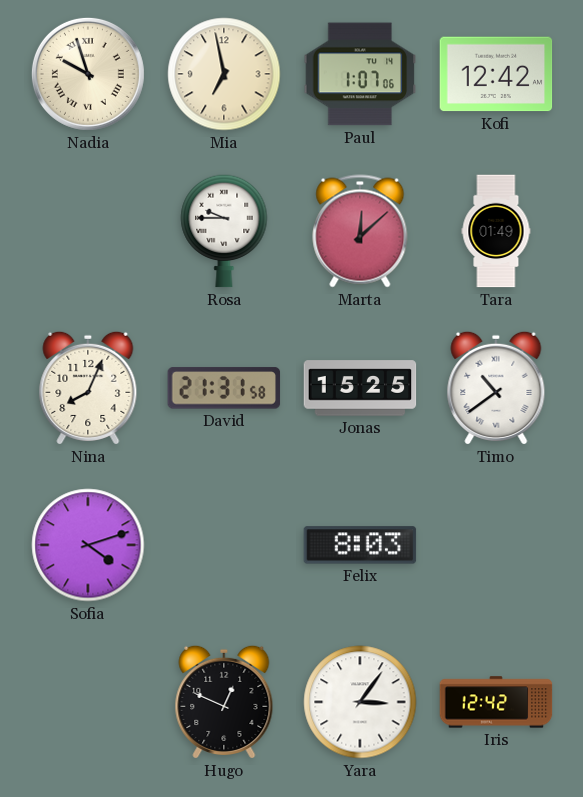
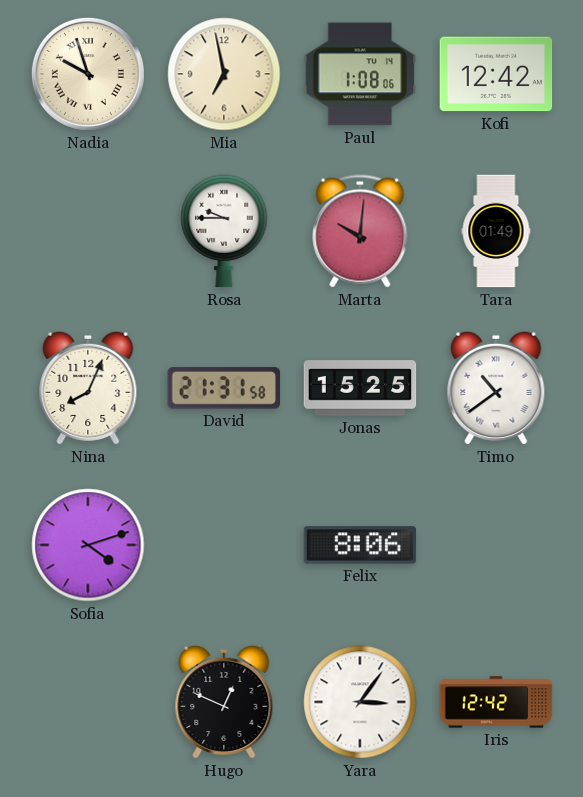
Paul: 1:07 -> 1:08
Marta: 12:08 -> 10:01
Felix: 8:03 -> 8:06
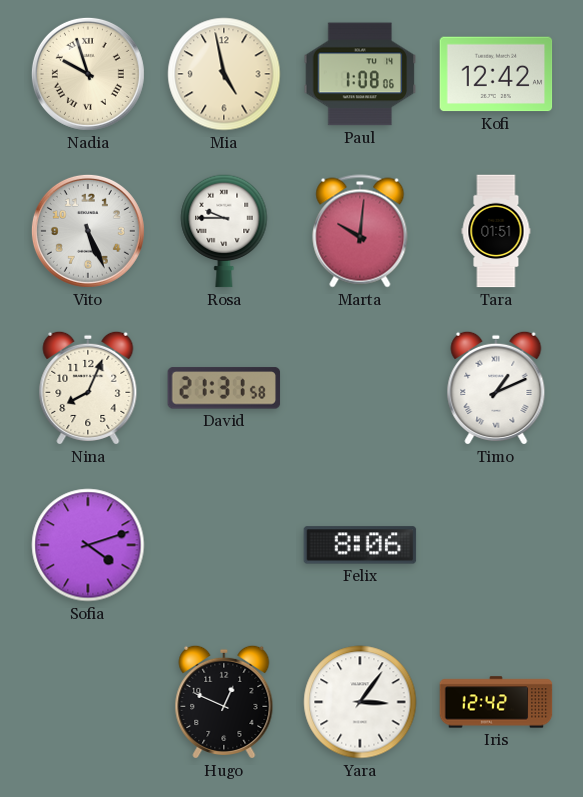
Mia: 6:58 -> 4:58
Vito: none -> 5:26
Tara: 01:49 -> 01:51
Jonas: 15:25 -> none
Timo: 10:39 -> 1:11
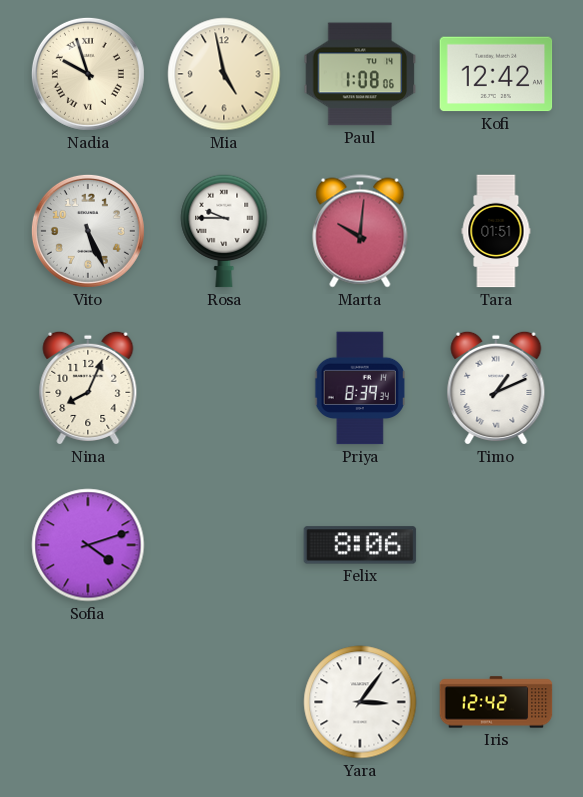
David: 21:31 -> none
Priya: none -> 8:39
Hugo: 12:49 -> none
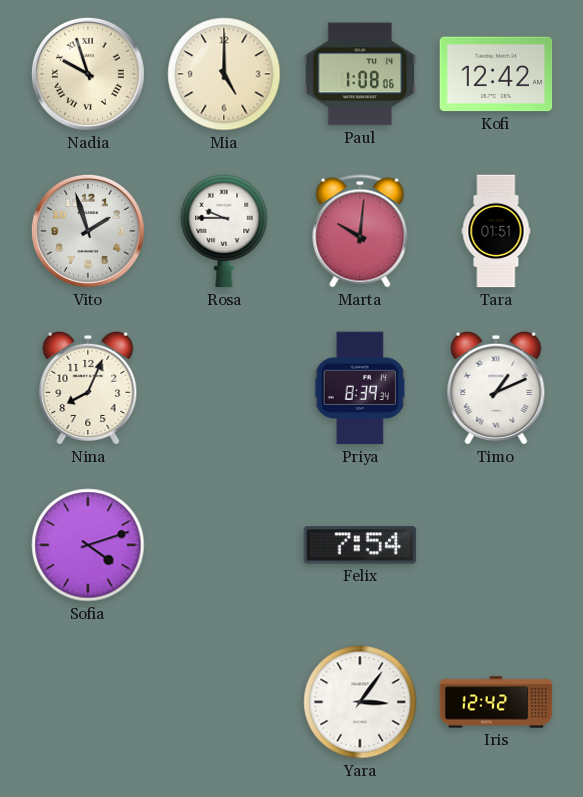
Mia: 4:58 -> 5:00
Vito: 5:26 -> 1:57
Felix: 8:06 -> 7:54
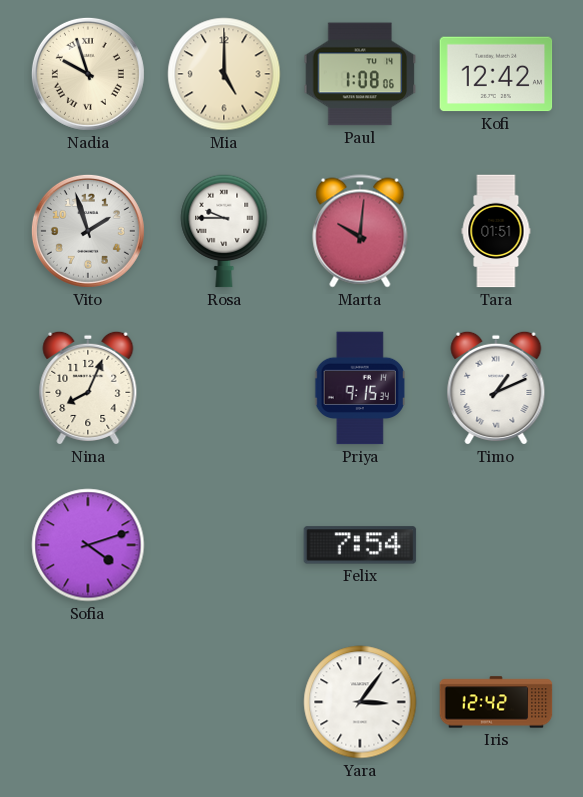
Priya: 8:39 -> 9:15
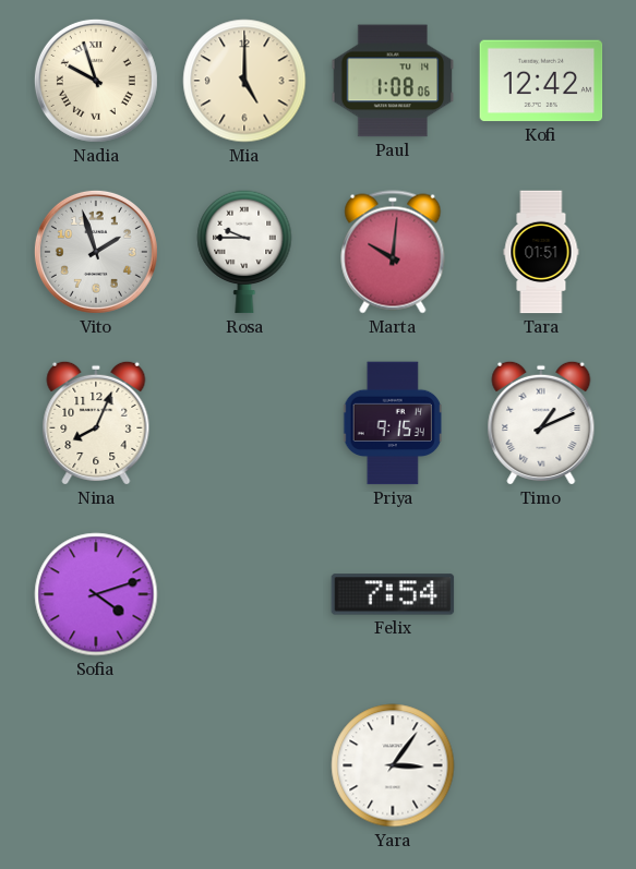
Iris: 12:42 -> none
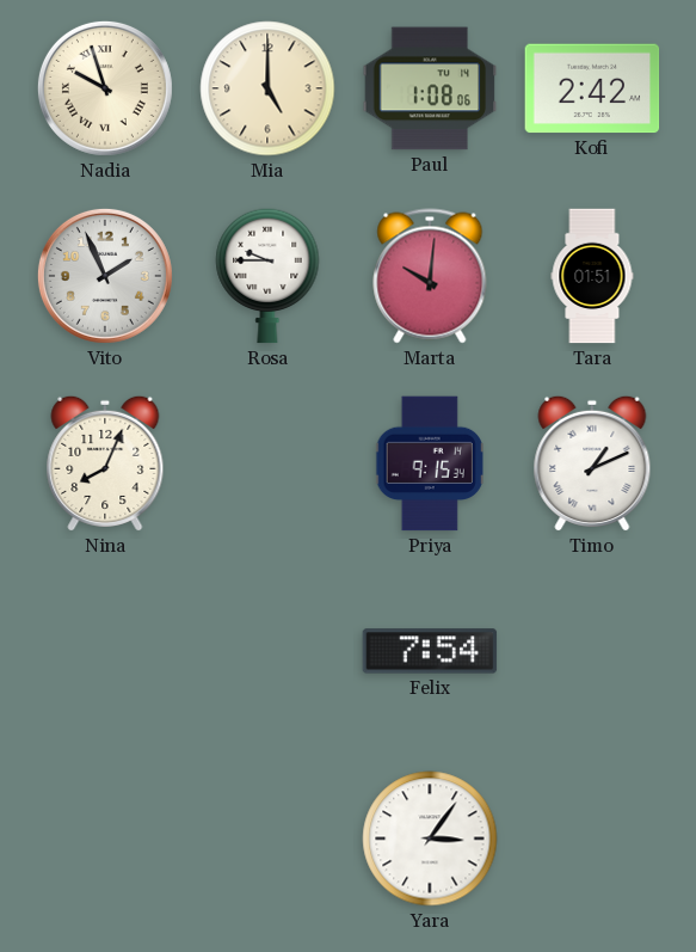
Kofi: 12:42 -> 2:42
Vito: 1:57 -> 1:56
Sofia: 4:12 -> none
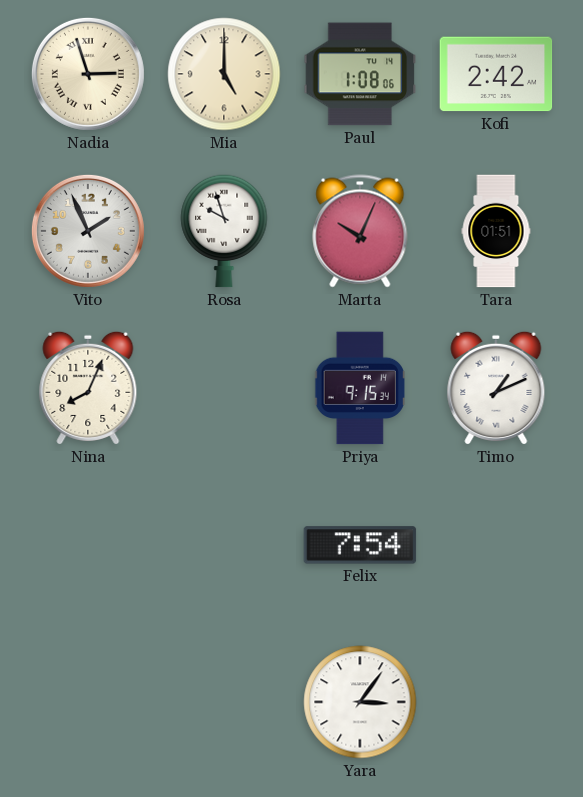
Nadia: 9:57 -> 2:57
Rosa: 9:45 -> 9:57
Marta: 10:01 -> 10:04
